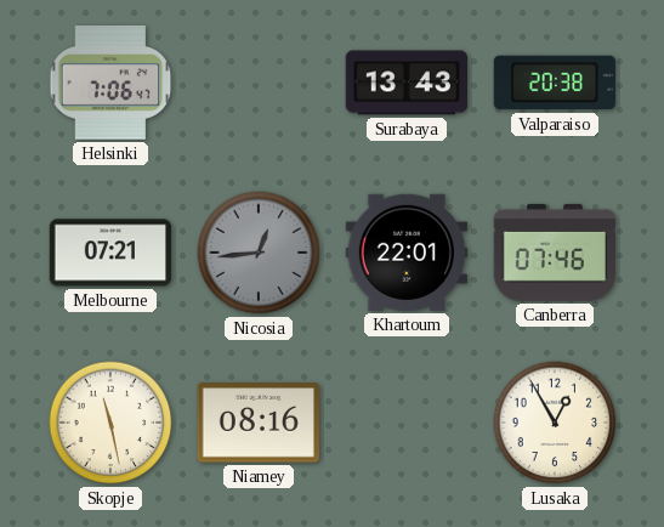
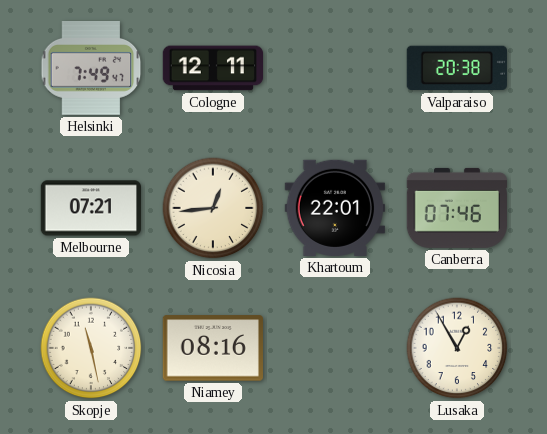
Helsinki: 7:06 -> 7:49
Cologne: none -> 12:11
Surabaya: 13:43 -> none
Nicosia dial: grey -> cream
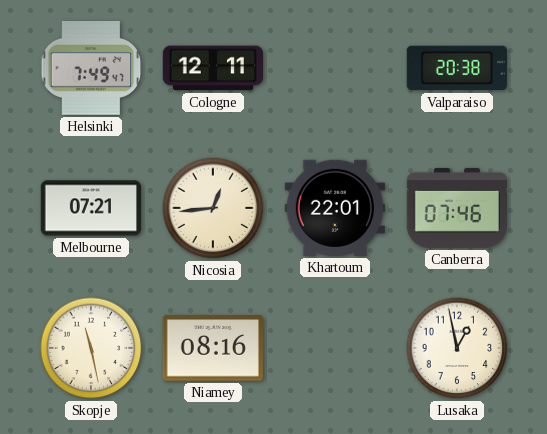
Lusaka: 12:55 -> 12:58
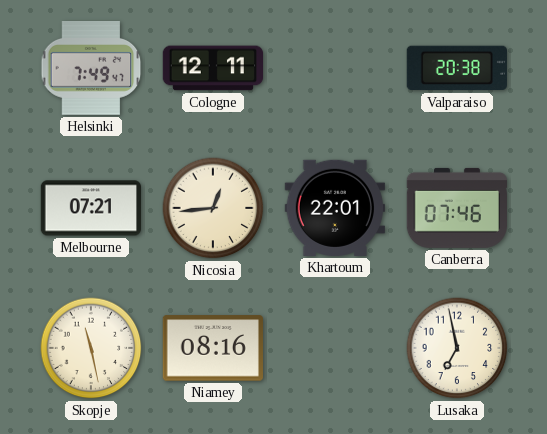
Lusaka: 12:58 -> 6:58
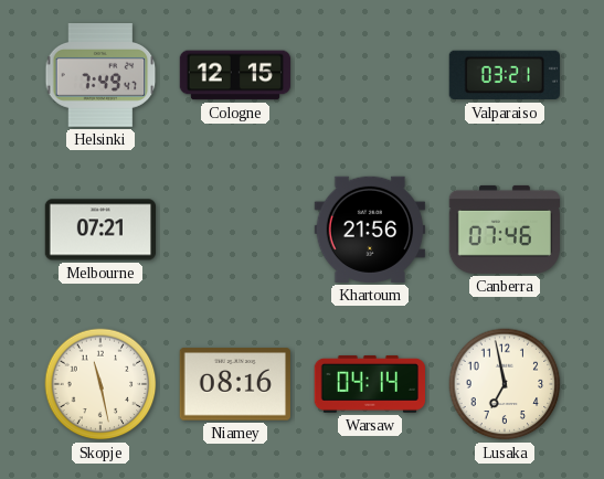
Cologne: 12:11 -> 12:15
Valparaiso: 20:38 -> 03:21
Nicosia: 12:44 -> none
Khartoum: 22:01 -> 21:56
Warsaw: none -> 04:14
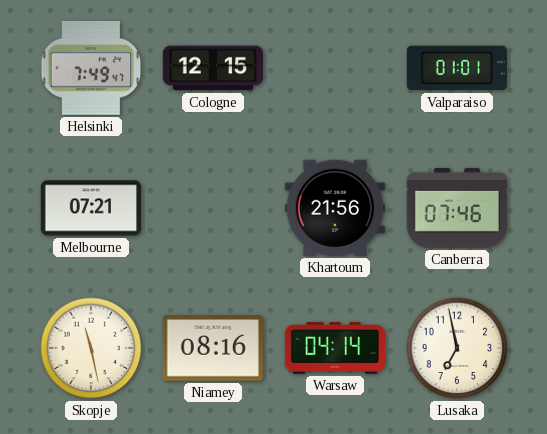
Valparaiso: 03:21 -> 01:01
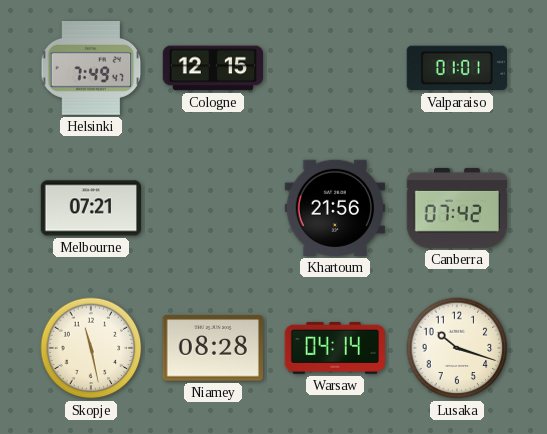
Canberra: 07:46 -> 07:42
Niamey: 08:16 -> 08:28
Lusaka: 6:58 -> 10:18
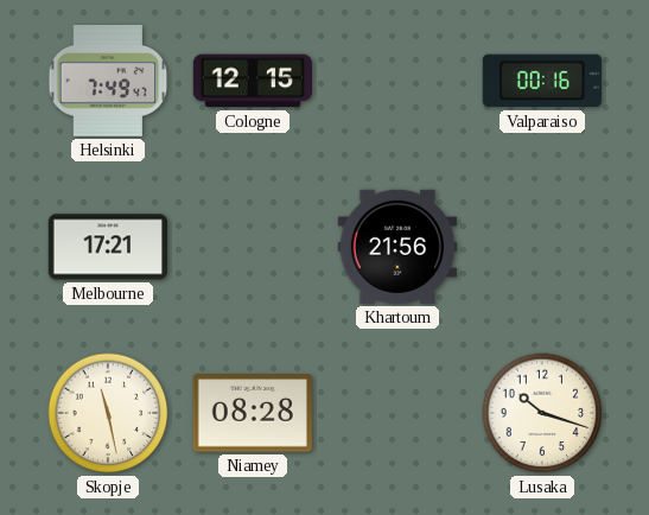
Valparaiso: 01:01 -> 00:16
Melbourne: 07:21 -> 17:21
Canberra: 07:42 -> none
Warsaw: 04:14 -> none
